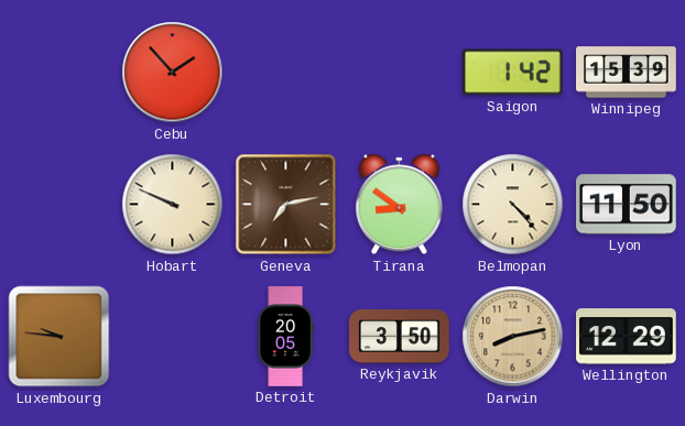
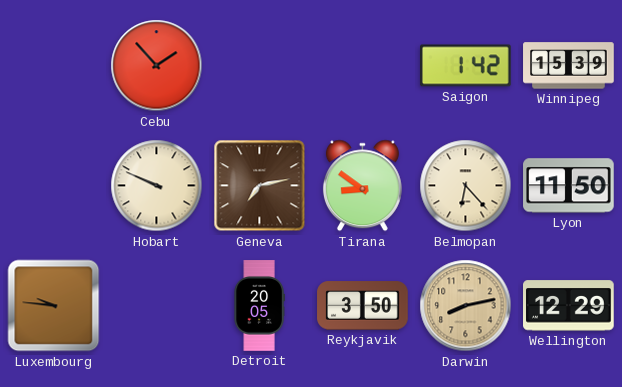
Belmopan: 4:23 -> 6:23
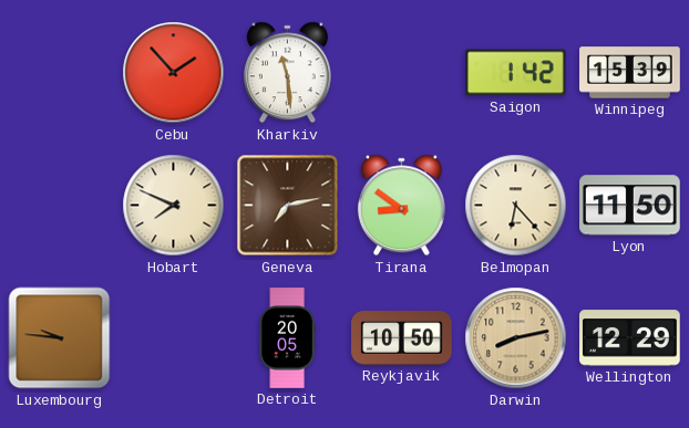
Kharkiv: none -> 11:29
Hobart: 9:49 -> 7:49
Reykjavik: 3:50 -> 10:50
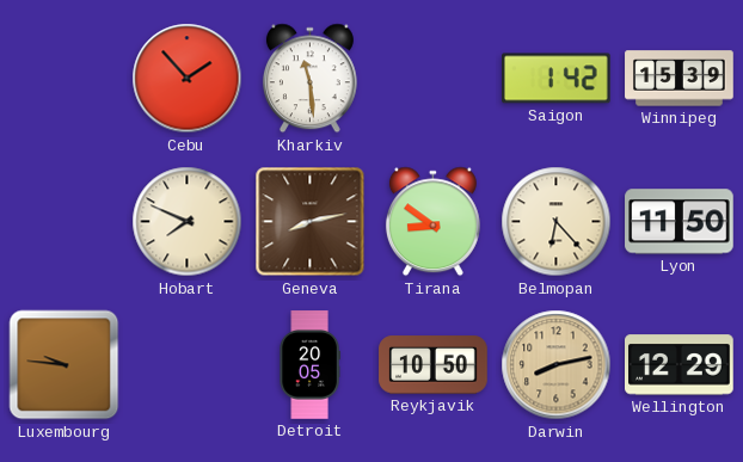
Geneva: 7:13 -> 8:13
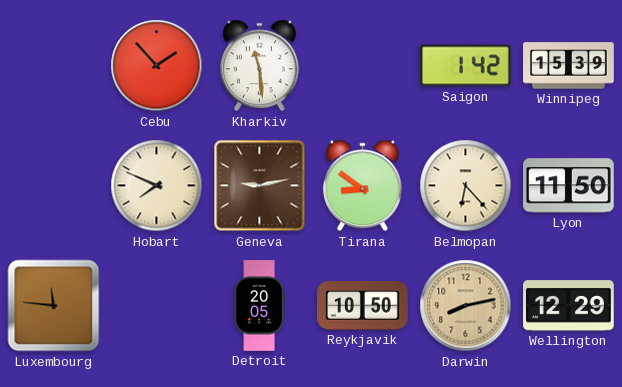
Geneva: 8:13 -> 9:13
Luxembourg: 9:46 -> 11:46
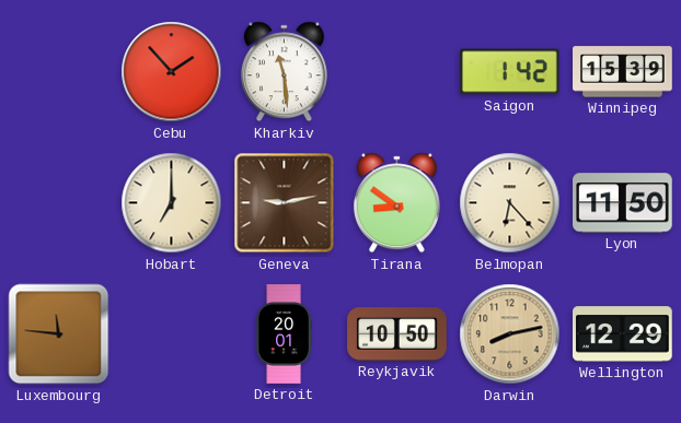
Hobart: 7:49 -> 7:00
Detroit: 20:05 -> 20:01
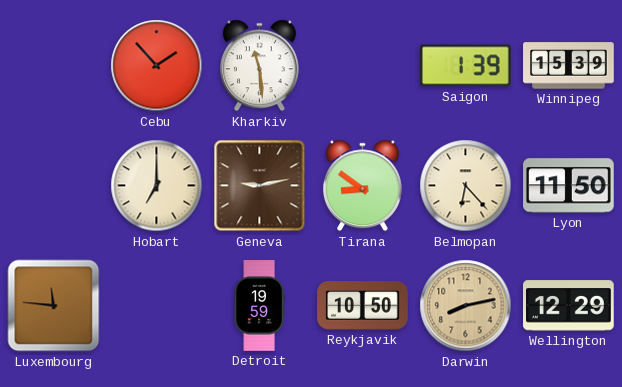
Saigon: 1:42 -> 1:39
Detroit: 20:01 -> 19:59
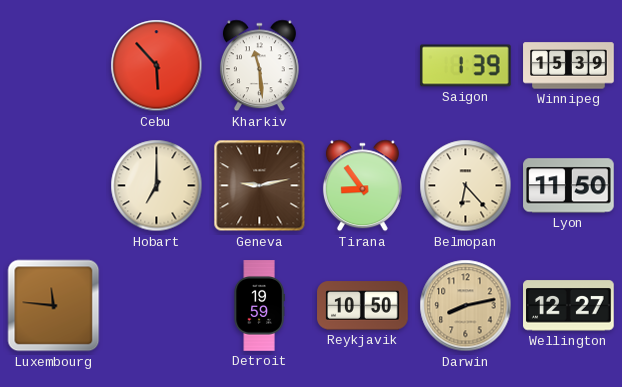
Cebu: 1:53 -> 5:53
Tirana: 8:51 -> 8:54
Wellington: 12:29 -> 12:27
